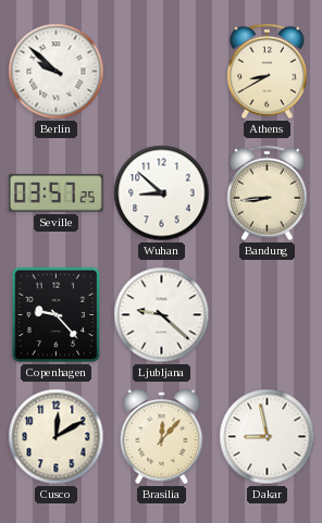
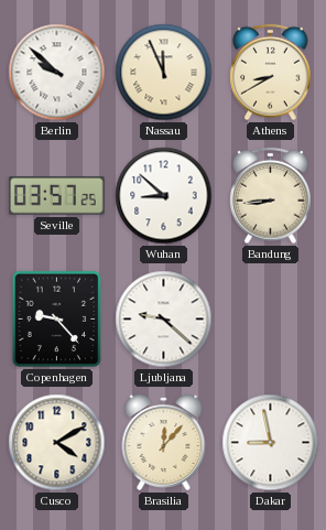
Nassau: none -> 11:56
Cusco: 12:10 -> 4:10
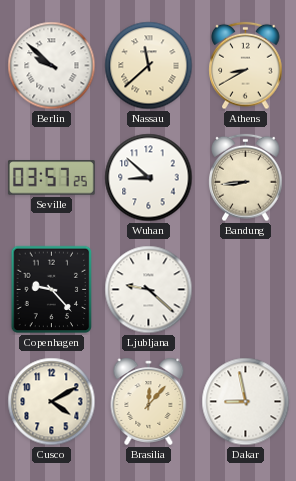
Nassau: 11:56 -> 11:38
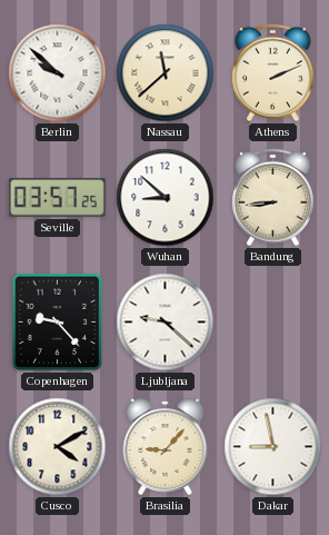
Athens: 8:40 -> 2:11
Brasilia: 12:07 -> 9:07
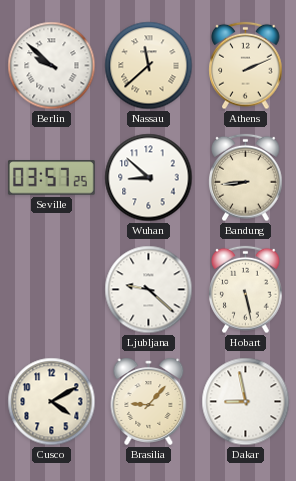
Copenhagen: 9:23 -> none
Hobart: none -> 5:28
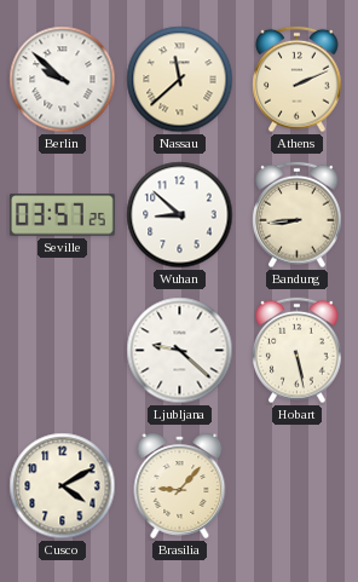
Dakar: 8:58 -> none
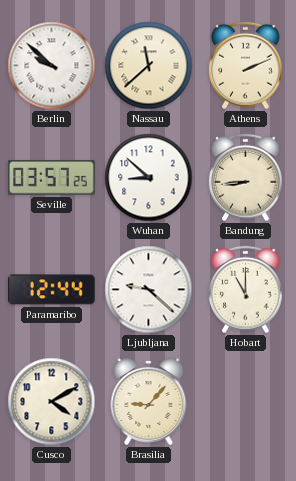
Paramaribo: none -> 12:44
Hobart: 5:28 -> 11:00
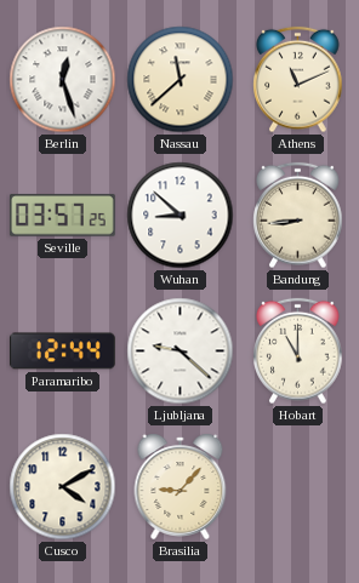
Berlin: 9:52 -> 12:27
Athens: 2:11 -> 11:11
